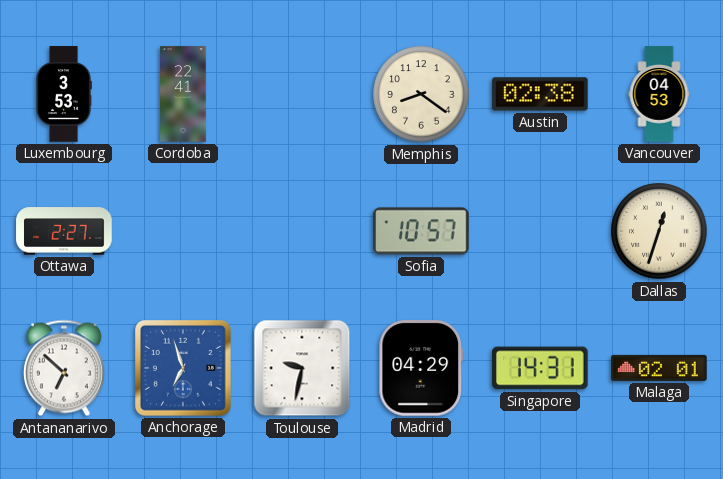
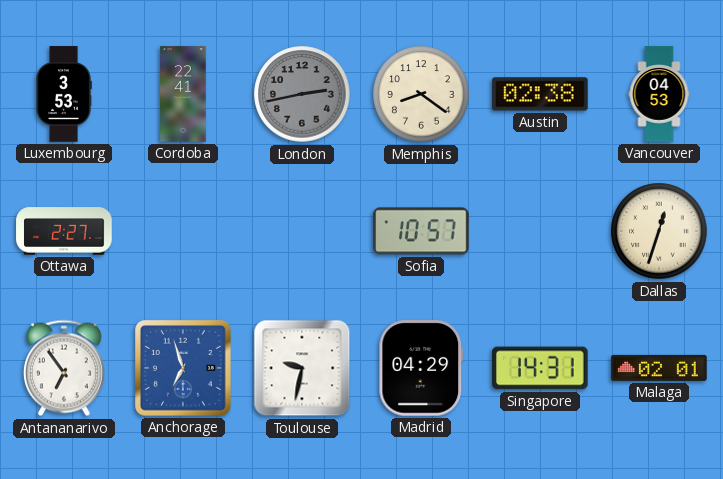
London: none -> 2:43
Antananarivo: 6:52 -> 6:54
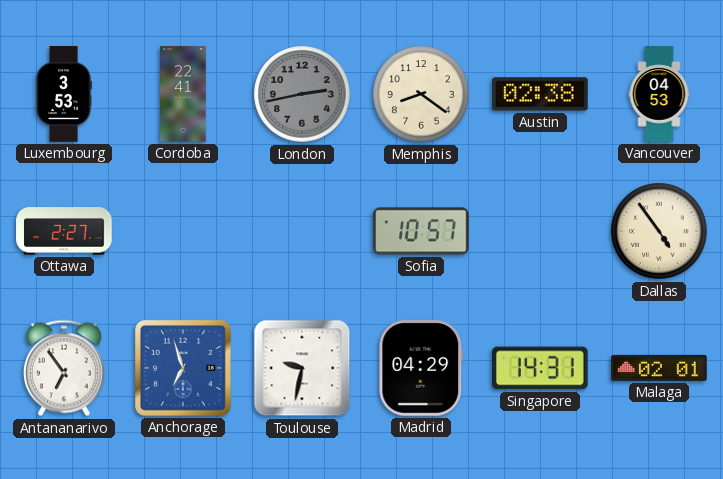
Dallas: 12:33 -> 4:54
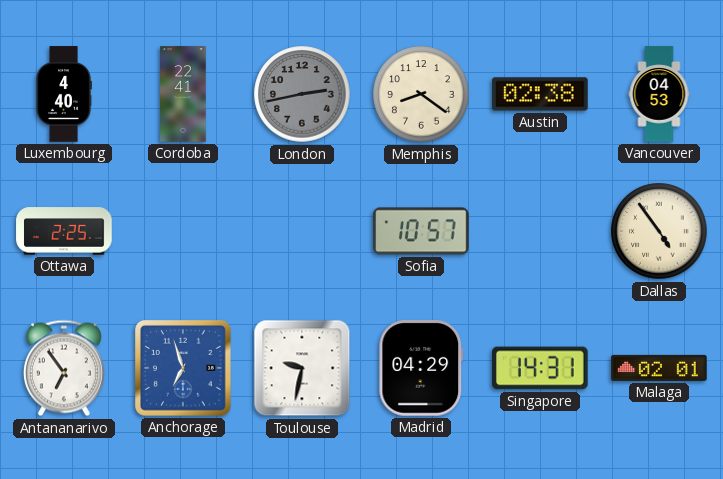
Luxembourg: 3:53 -> 4:40
Ottawa: 2:27 -> 2:25
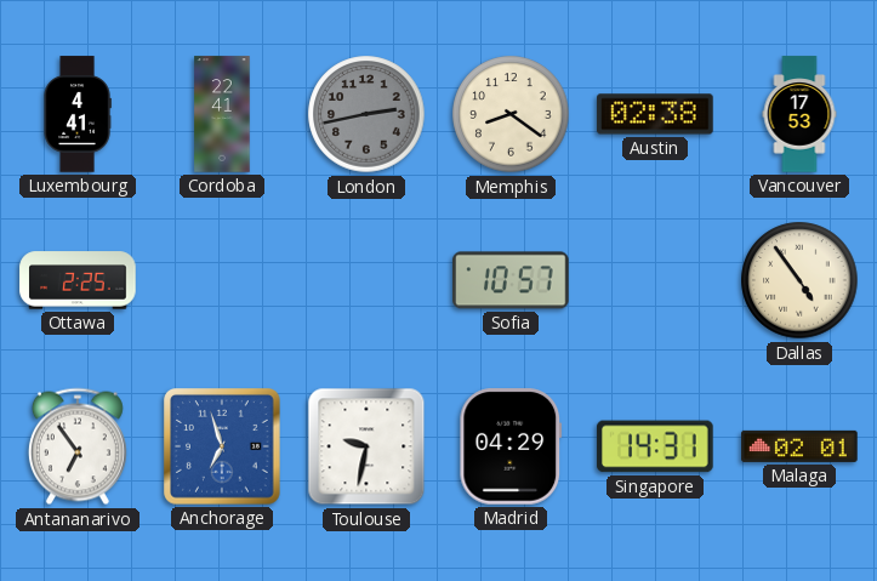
Luxembourg: 4:40 -> 4:41
Vancouver: 04:53 -> 17:53
